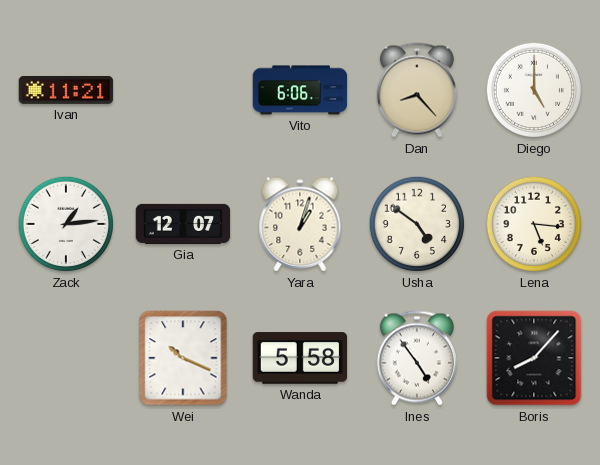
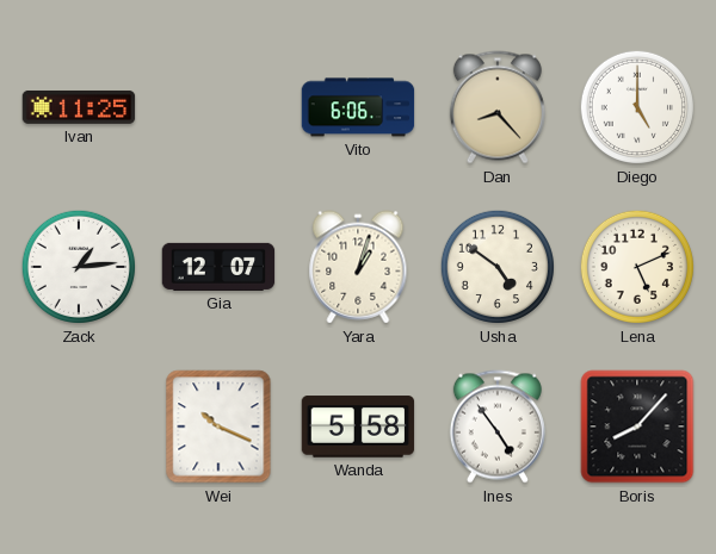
Ivan: 11:21 -> 11:25
Lena: 5:16 -> 5:11
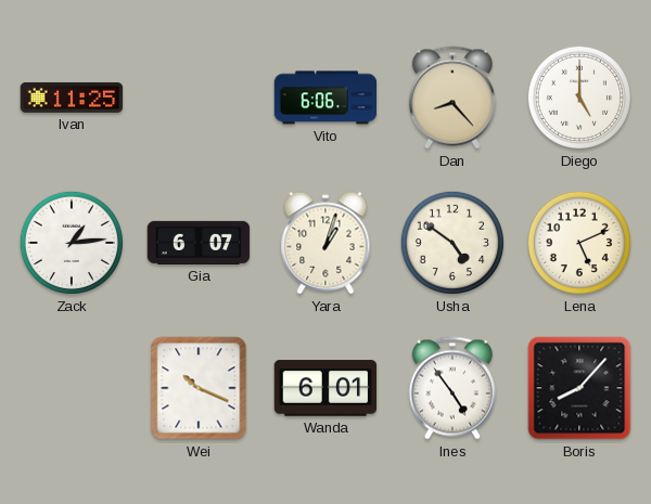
Gia: 12:07 -> 6:07
Wanda: 5:58 -> 6:01
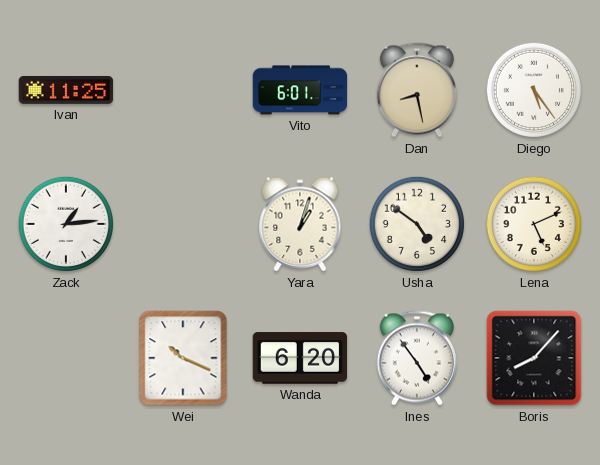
Vito: 6:06 -> 6:01
Dan: 8:23 -> 8:28
Diego: 5:00 -> 5:24
Gia: 6:07 -> none
Wanda: 6:01 -> 6:20
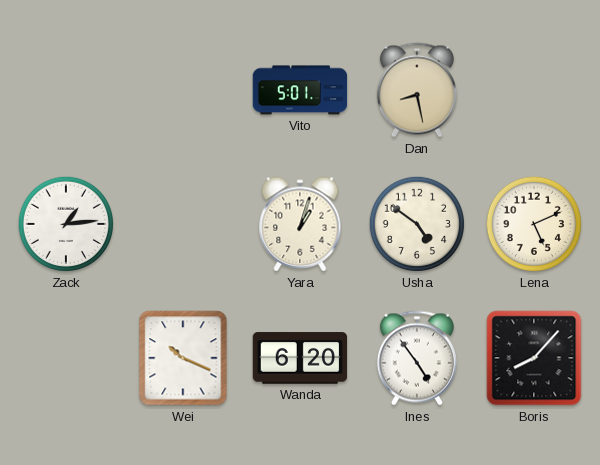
Ivan: 11:25 -> none
Vito: 6:01 -> 5:01
Diego: 5:24 -> none
